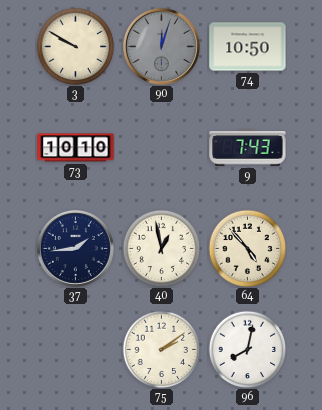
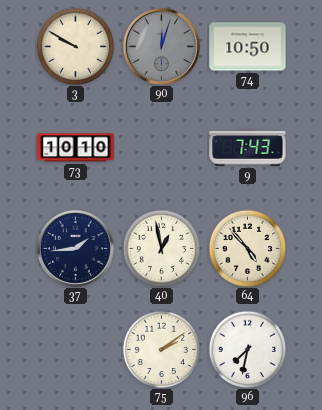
96: 8:02 -> 7:32
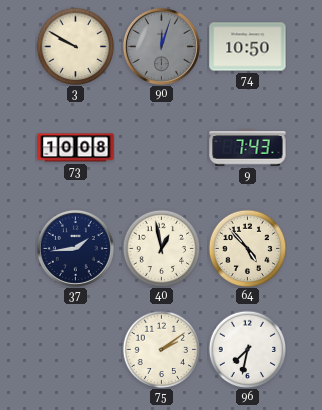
73: 10:10 -> 10:08
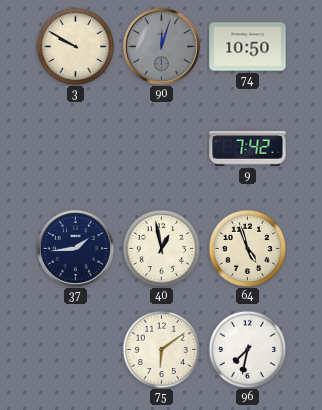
73: 10:08 -> none
9: 7:43 -> 7:42
64: 4:53 -> 4:57
75: 2:09 -> 6:09
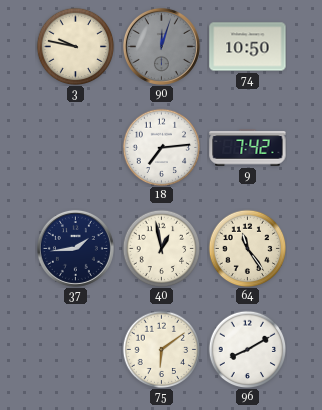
3: 9:50 -> 9:47
18: none -> 7:14
64: 4:57 -> 11:24
96: 7:32 -> 8:10
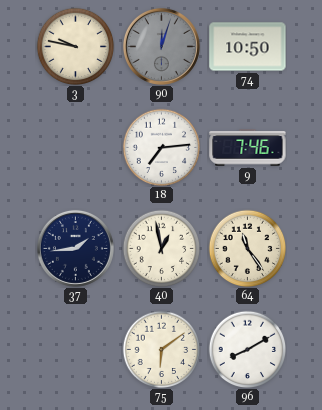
9: 7:42 -> 7:46
